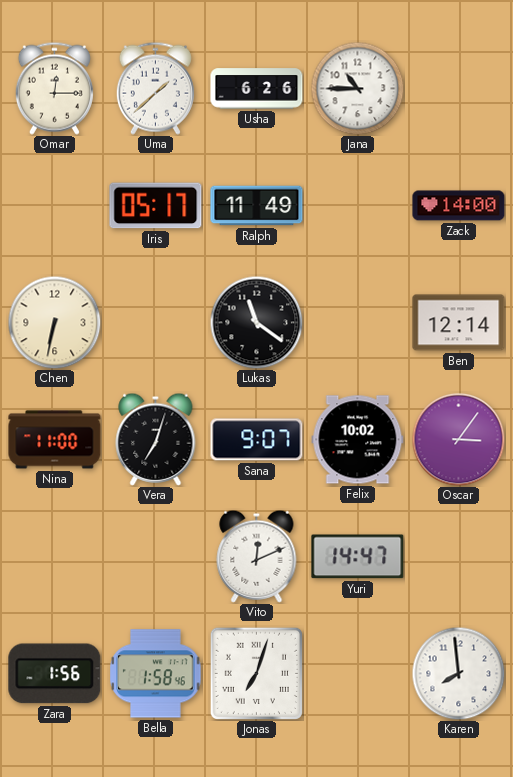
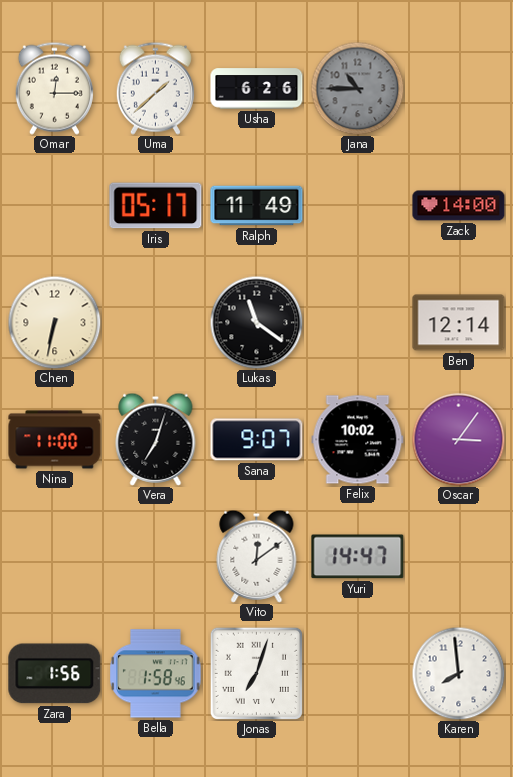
Jana dial: white -> grey
Vito: 12:11 -> 12:09
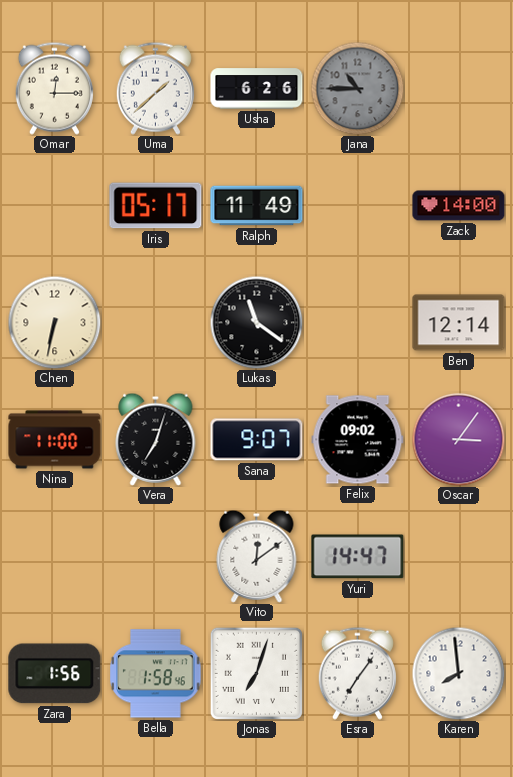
Felix: 10:02 -> 09:02
Esra: none -> 7:06
